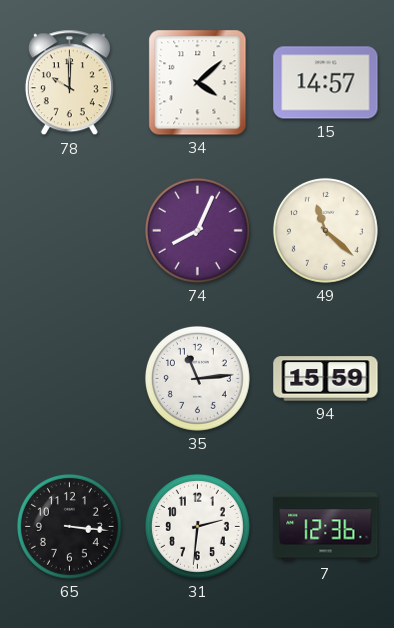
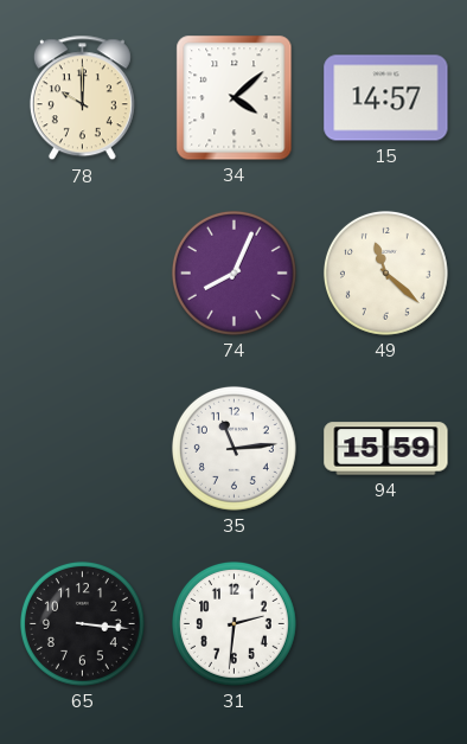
7: 12:36 -> none
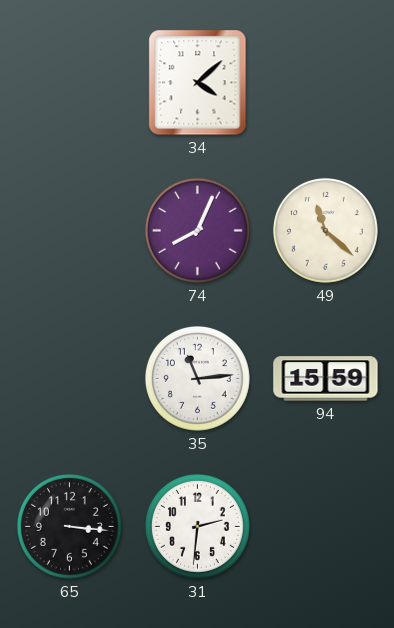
78: 10:00 -> none
15: 14:57 -> none
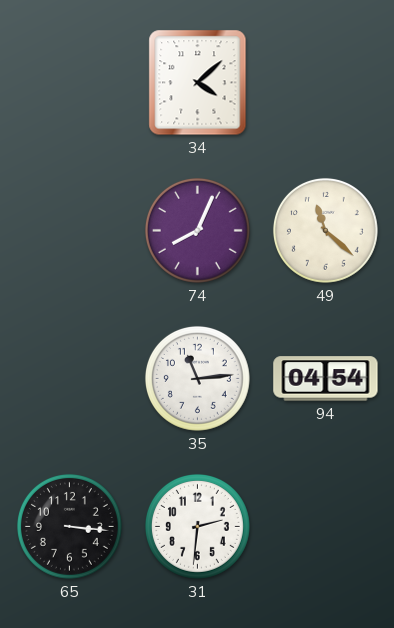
94: 15:59 -> 04:54
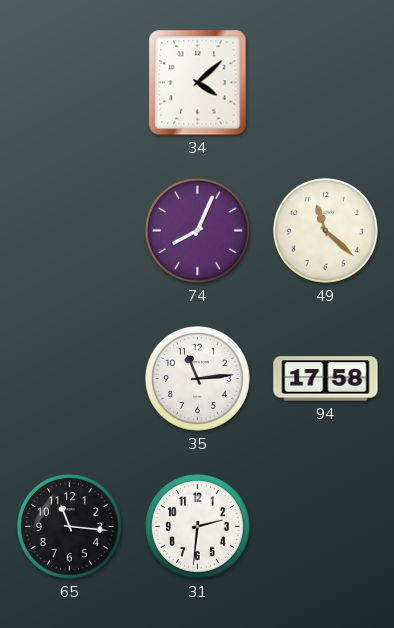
94: 04:54 -> 17:58
65: 3:16 -> 11:16
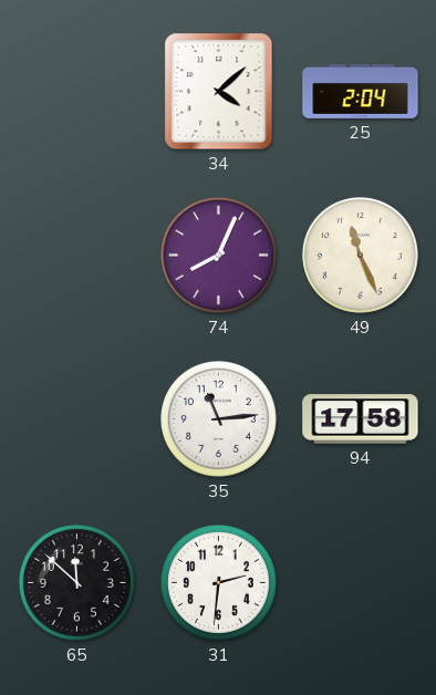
25: none -> 2:04
49: 11:22 -> 11:26
65: 11:16 -> 11:52
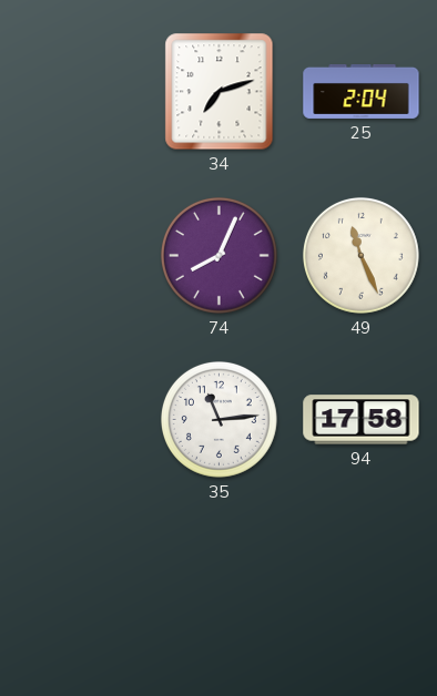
34: 4:08 -> 7:12
65: 11:52 -> none
31: 2:31 -> none
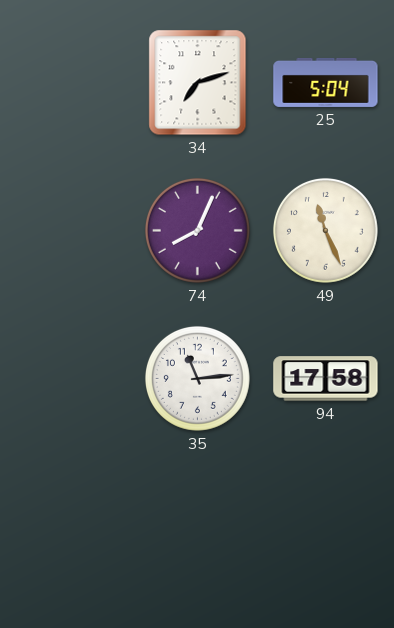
25: 2:04 -> 5:04
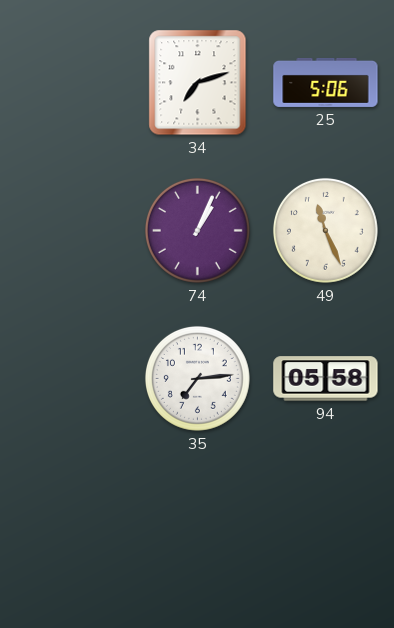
25: 5:04 -> 5:06
74: 8:04 -> 1:04
35: 11:14 -> 7:14
94: 17:58 -> 05:58
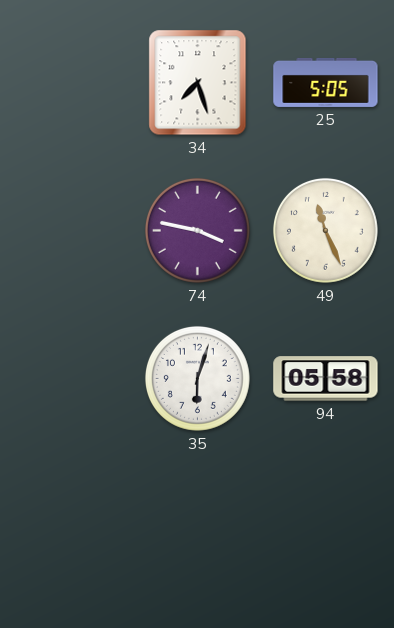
34: 7:12 -> 7:27
25: 5:06 -> 5:05
74: 1:04 -> 3:47
35: 7:14 -> 6:03
